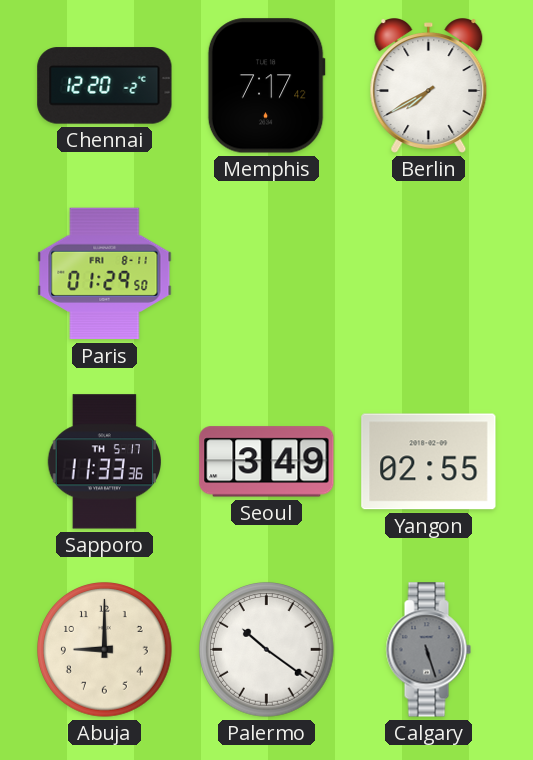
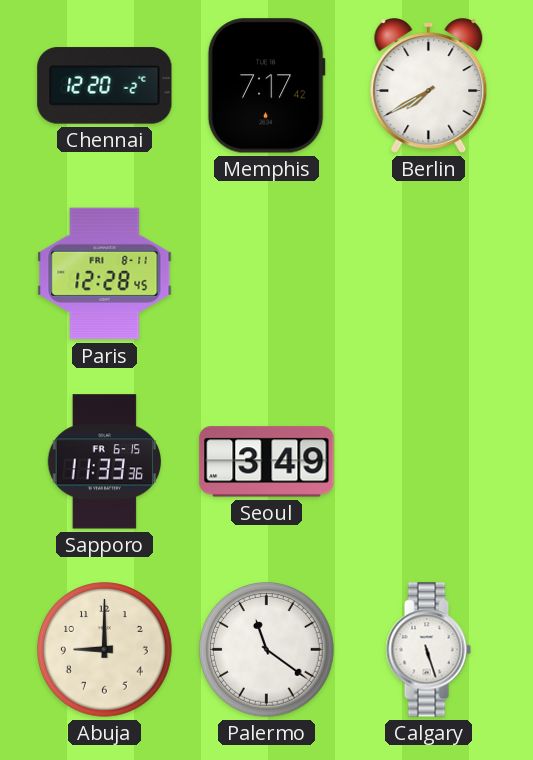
Paris: 01:29 -> 12:28
Sapporo date: TH 5-17 -> FR 6-15
Yangon: 02:55 -> none
Palermo: 10:21 -> 11:21
Calgary dial: grey -> white
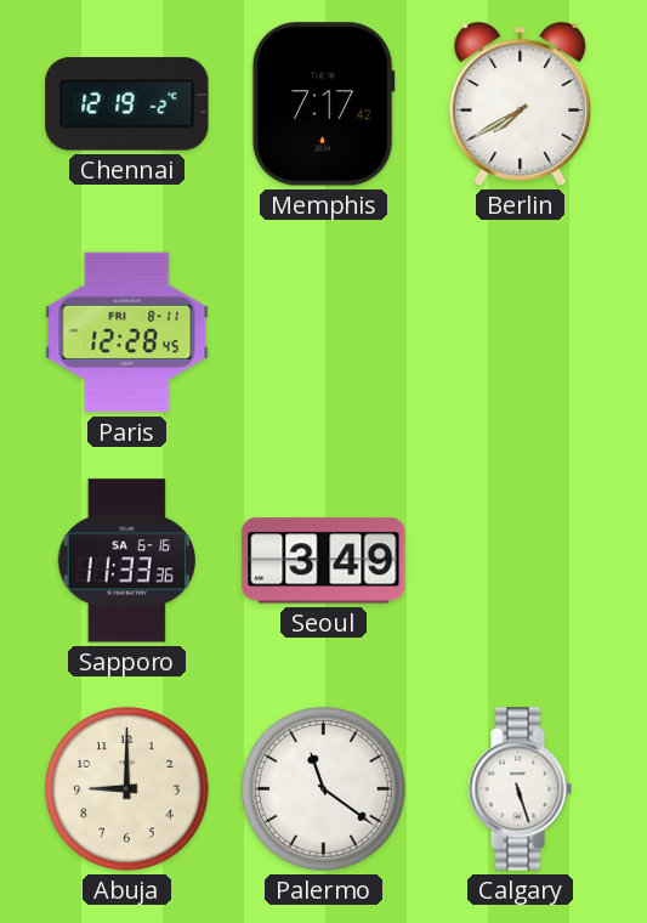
Chennai: 12:20 -> 12:19
Sapporo date: FR 6-15 -> SA 6-16
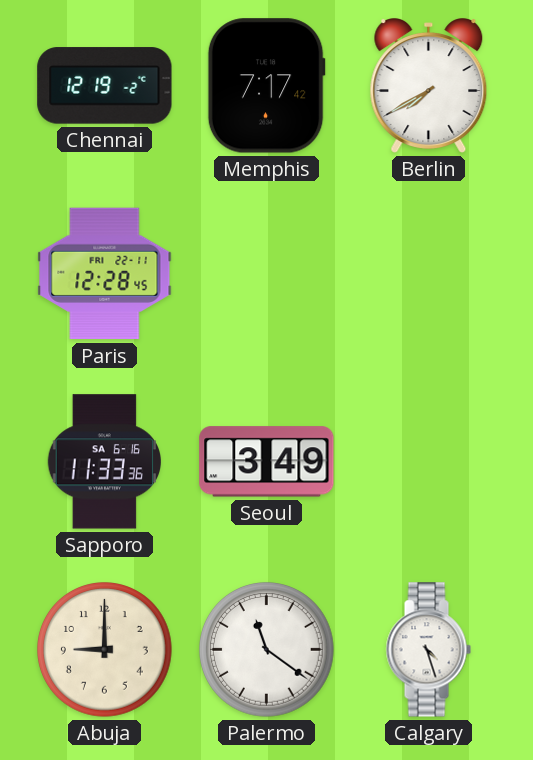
Paris date: FRI 8-11 -> FRI 22-11
Calgary: 5:27 -> 4:27
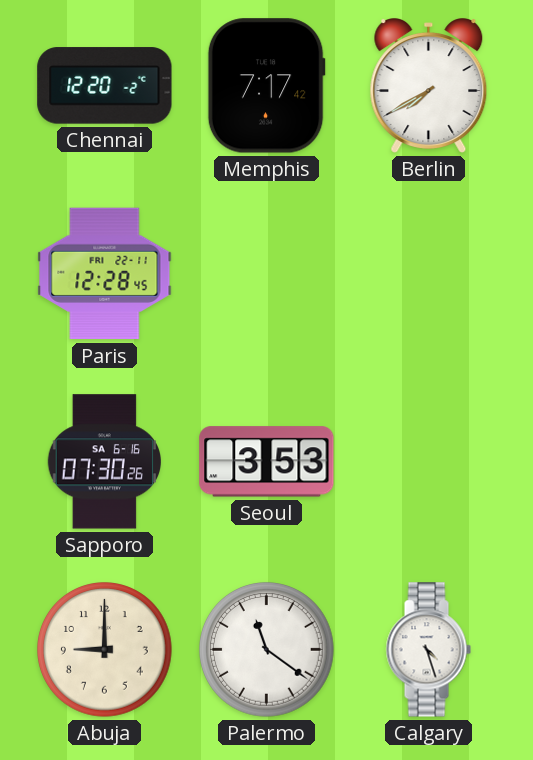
Chennai: 12:19 -> 12:20
Sapporo: 11:33 -> 07:30
Seoul: 3:49 -> 3:53
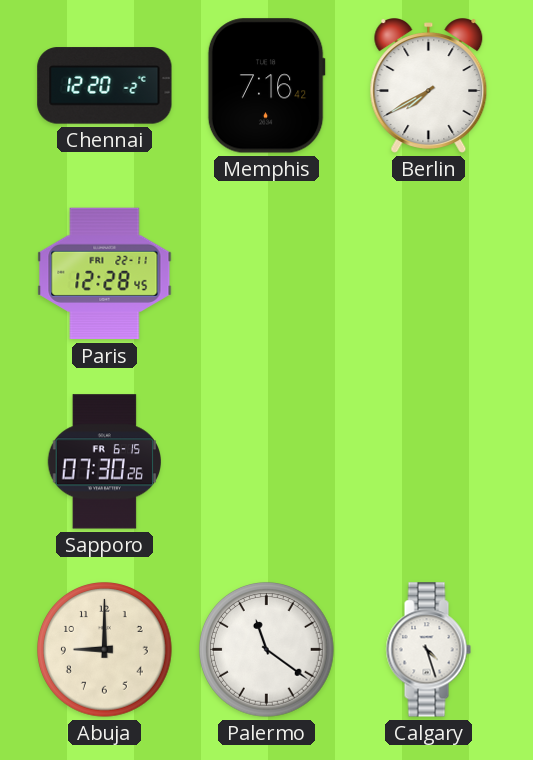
Memphis: 7:17 -> 7:16
Sapporo date: SA 6-16 -> FR 6-15
Seoul: 3:53 -> none
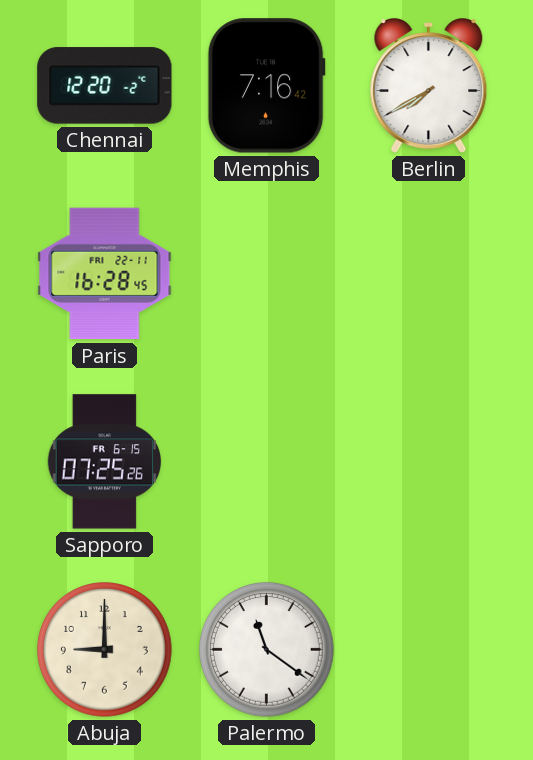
Paris: 12:28 -> 16:28
Sapporo: 07:30 -> 07:25
Calgary: 4:27 -> none
